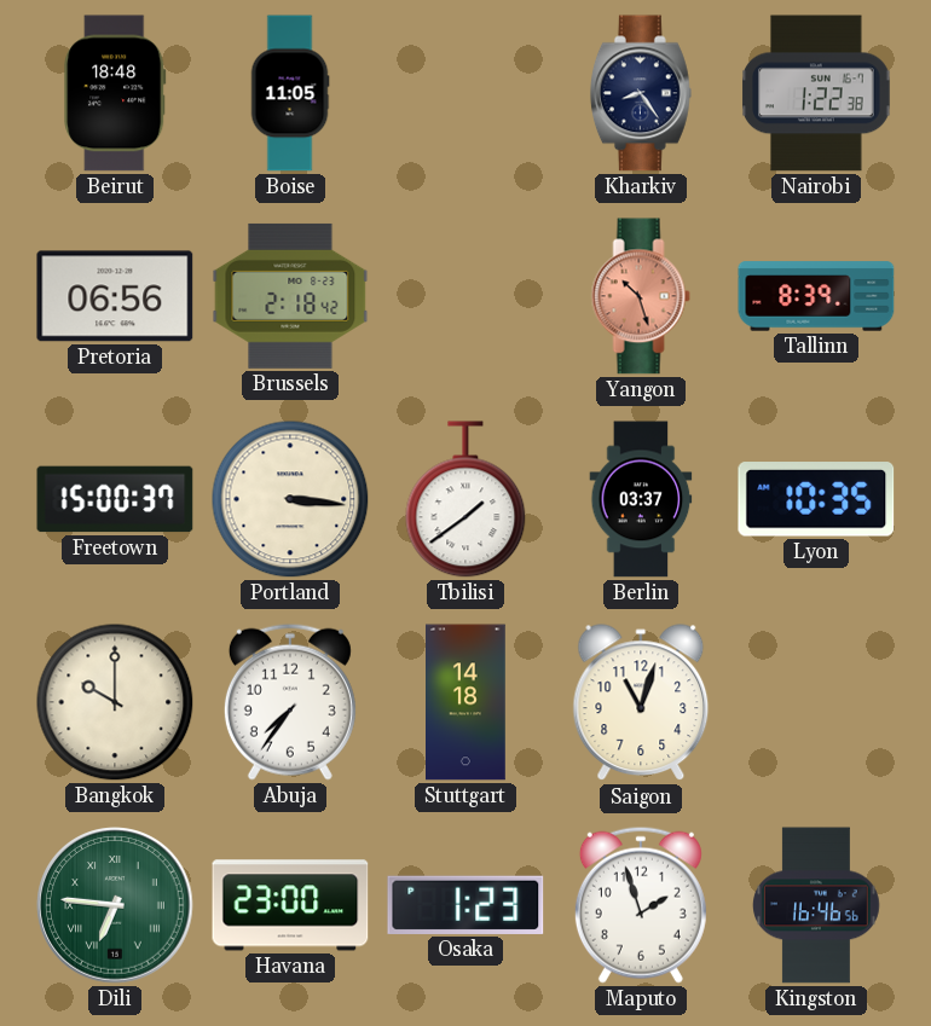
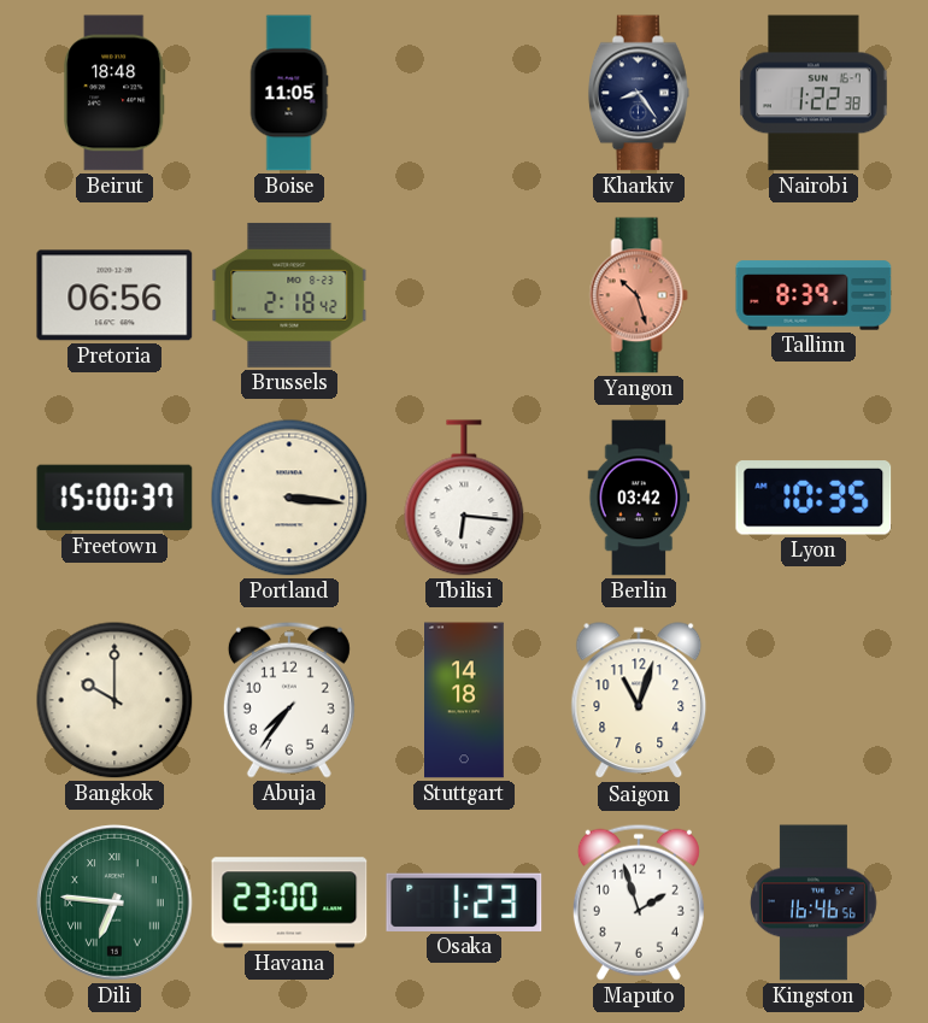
Tbilisi: 1:39 -> 6:16
Berlin: 03:37 -> 03:42
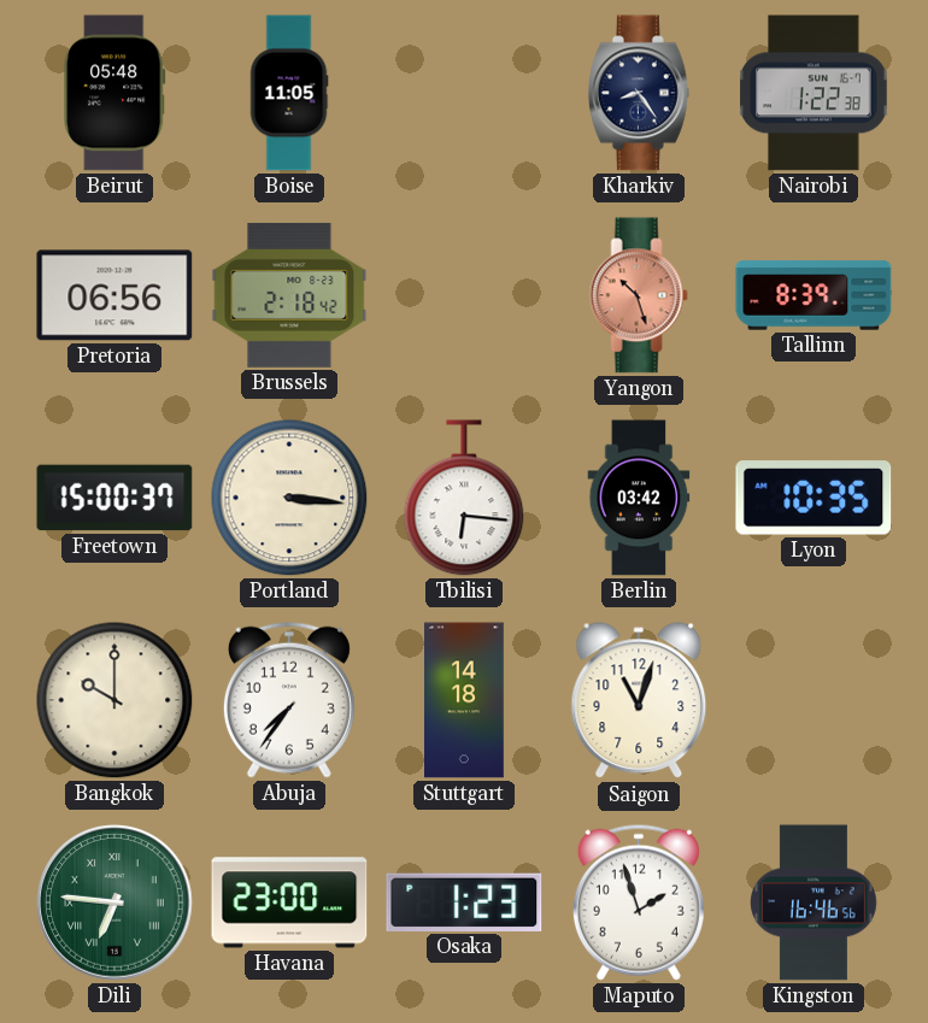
Beirut: 18:48 -> 05:48
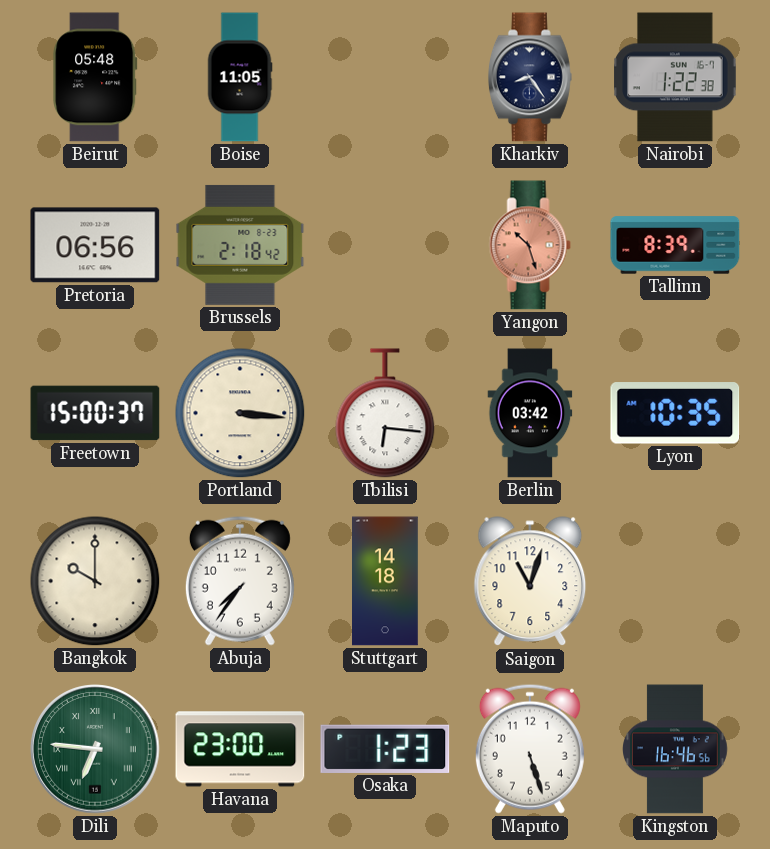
Maputo: 1:57 -> 5:27
